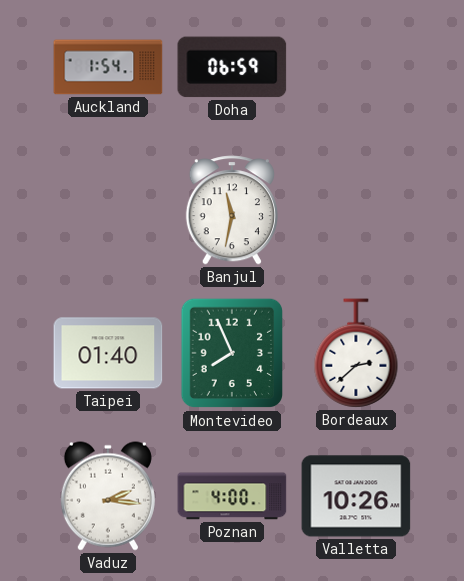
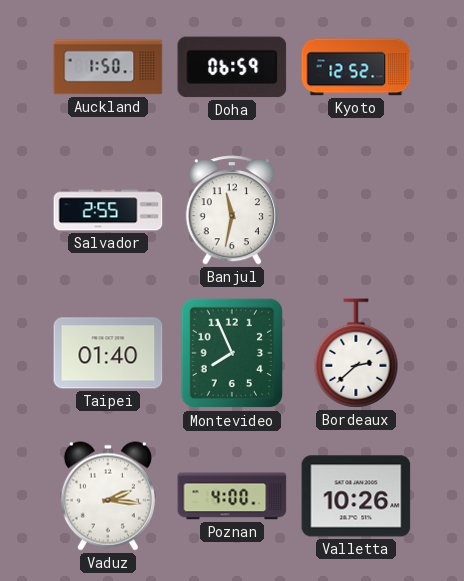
Auckland: 1:54 -> 1:50
Kyoto: none -> 12:52
Salvador: none -> 2:55
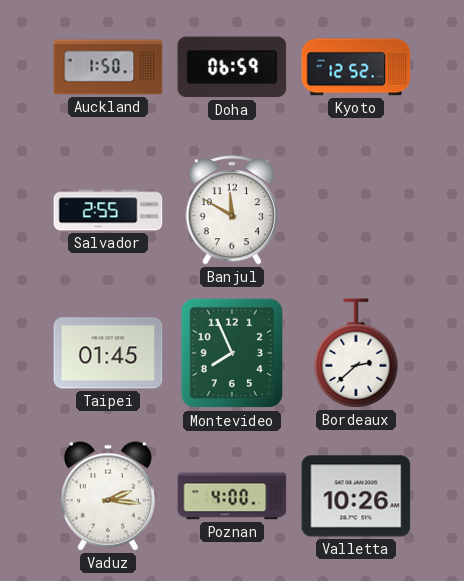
Banjul: 11:32 -> 11:50
Taipei: 01:40 -> 01:45
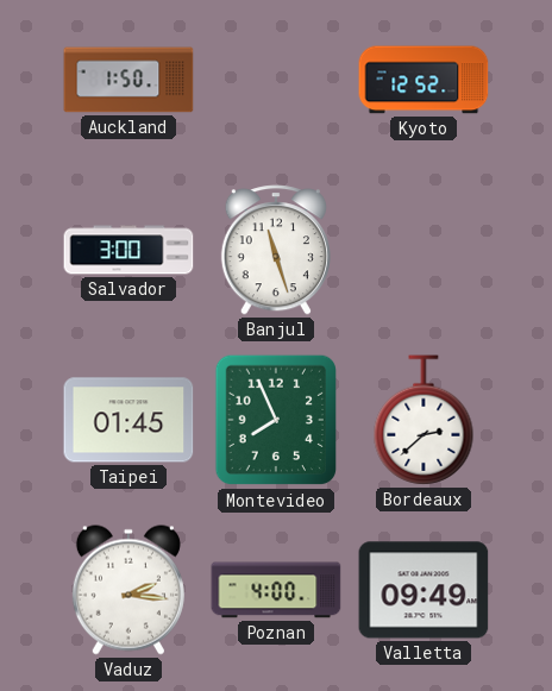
Doha: 06:59 -> none
Salvador: 2:55 -> 3:00
Banjul: 11:50 -> 11:27
Valletta: 10:26 -> 09:49
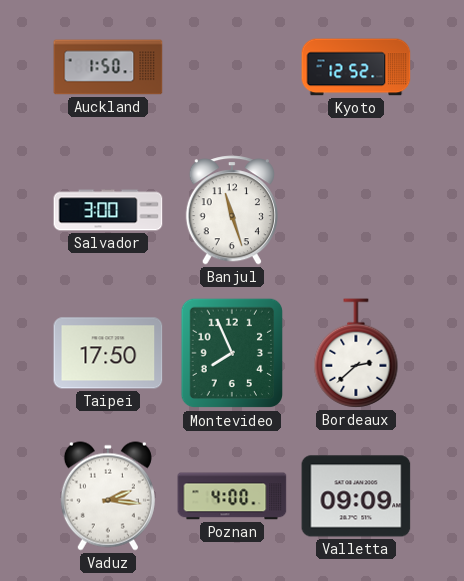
Taipei: 01:45 -> 17:50
Valletta: 09:49 -> 09:09
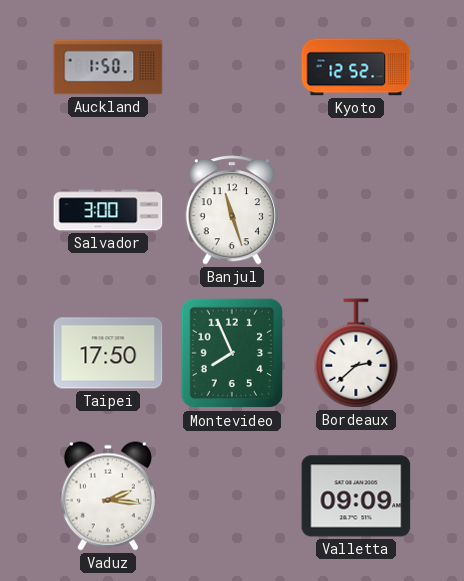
Poznan: 4:00 -> none
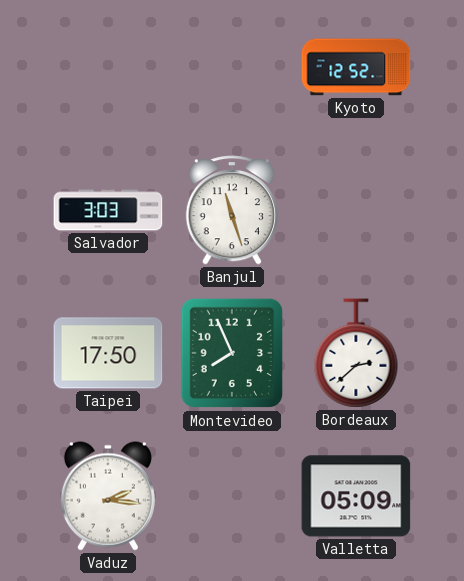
Auckland: 1:50 -> none
Salvador: 3:00 -> 3:03
Valletta: 09:09 -> 05:09
